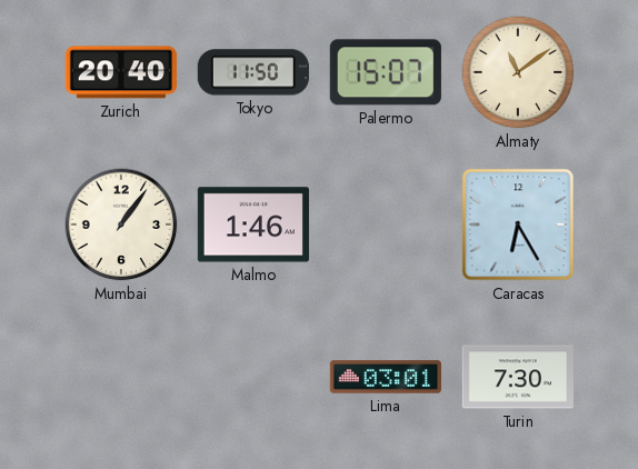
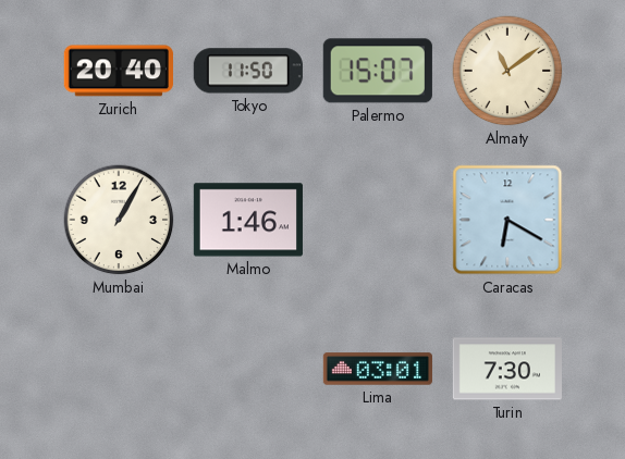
Mumbai: 1:06 -> 1:05
Caracas: 6:25 -> 6:20
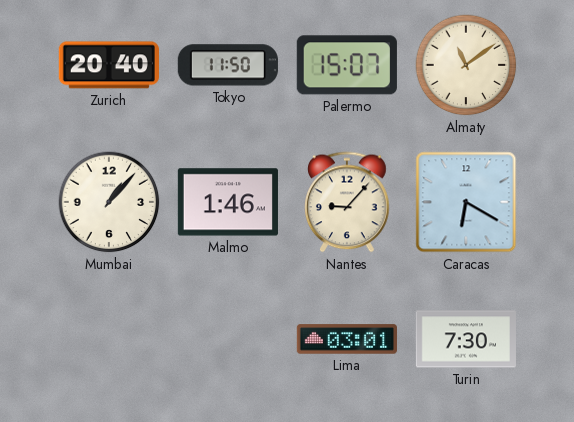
Mumbai: 1:05 -> 1:07
Nantes: none -> 9:07
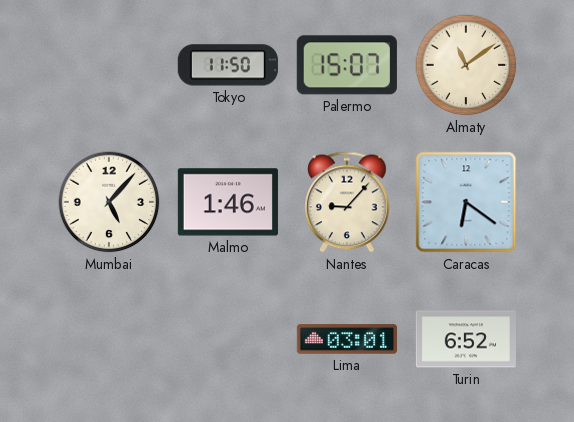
Zurich: 20:40 -> none
Mumbai: 1:07 -> 5:07
Caracas: 6:20 -> 6:21
Turin: 7:30 -> 6:52
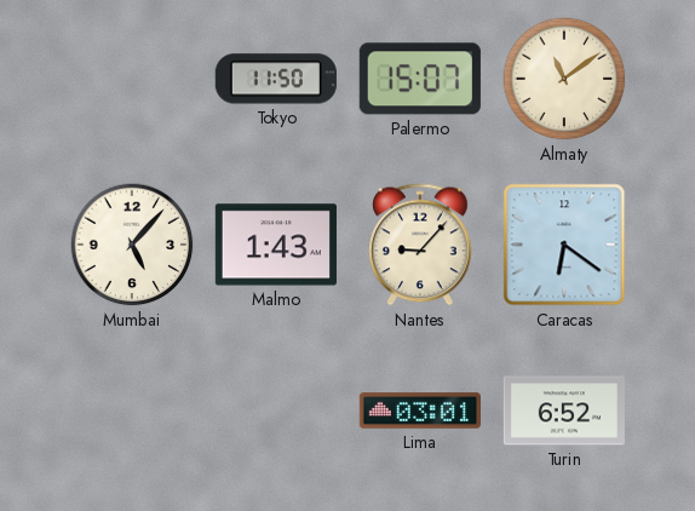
Malmo: 1:46 -> 1:43
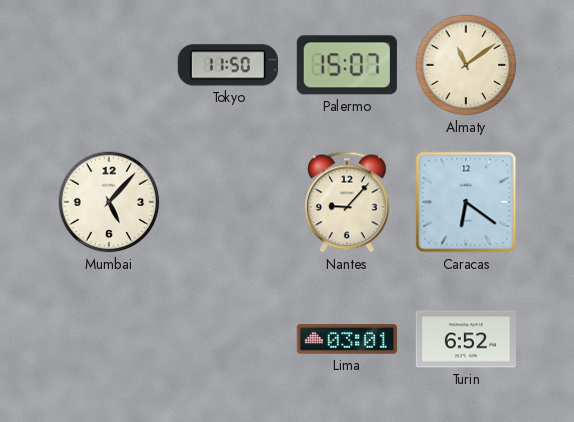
Malmo: 1:43 -> none
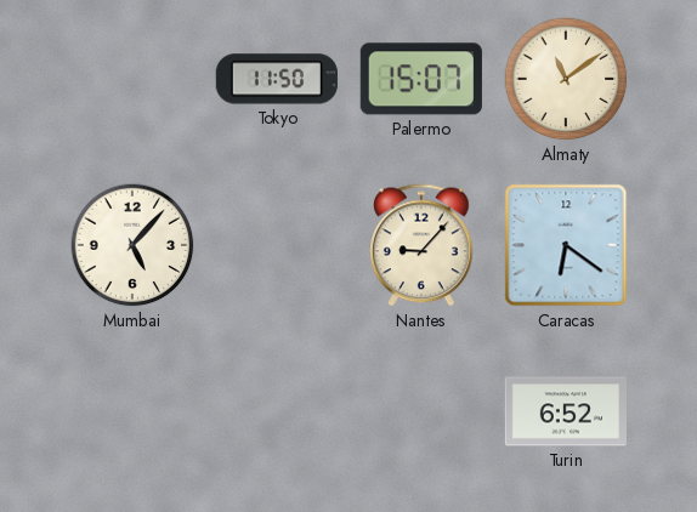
Lima: 03:01 -> none
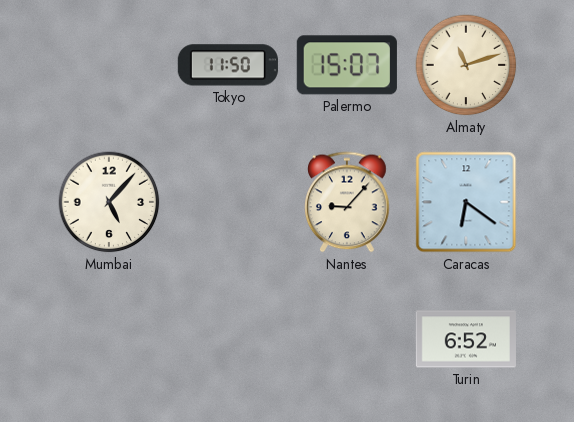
Almaty: 11:09 -> 11:12
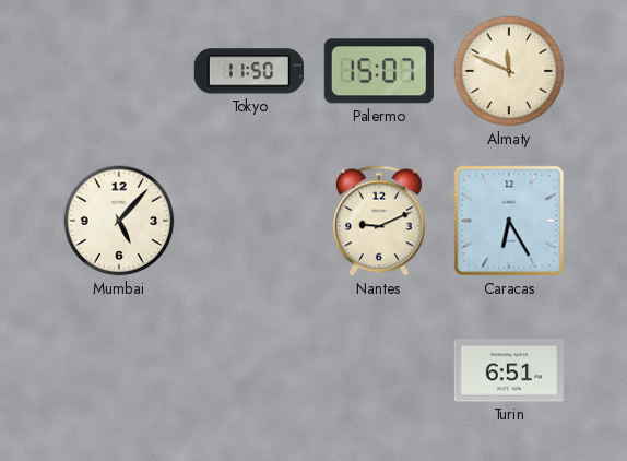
Almaty: 11:12 -> 11:49
Nantes: 9:07 -> 9:11
Caracas: 6:21 -> 6:25
Turin: 6:52 -> 6:51
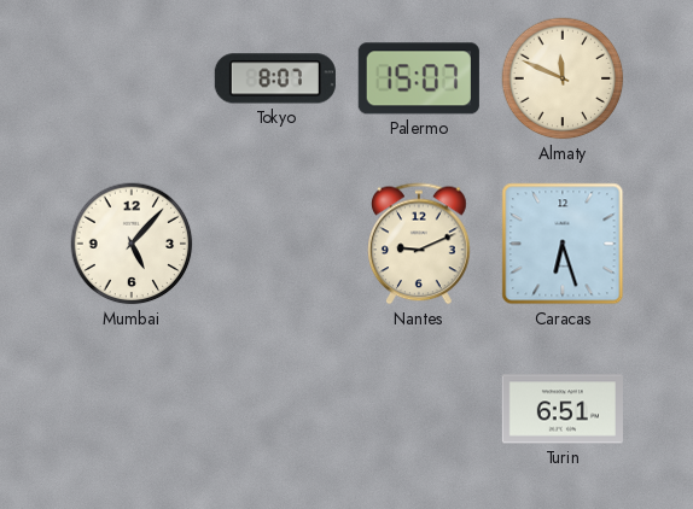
Tokyo: 11:50 -> 8:07
Caracas: 6:25 -> 6:27
